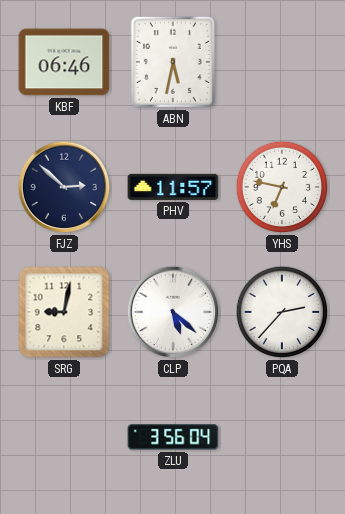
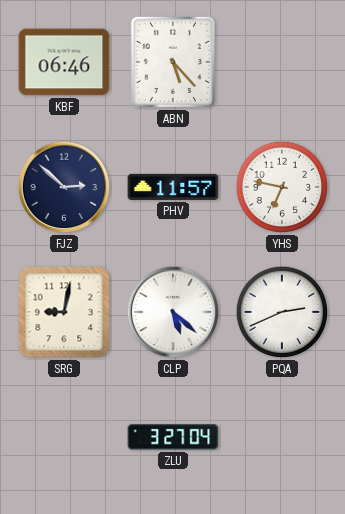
ABN: 5:32 -> 5:23
PQA: 2:37 -> 2:41
ZLU: 3:56 -> 3:27
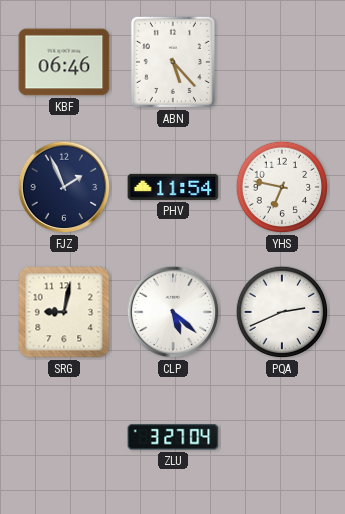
FJZ: 2:52 -> 1:56
PHV: 11:57 -> 11:54
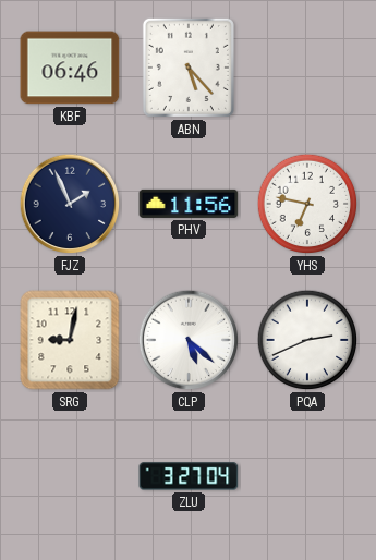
PHV: 11:54 -> 11:56
